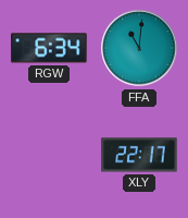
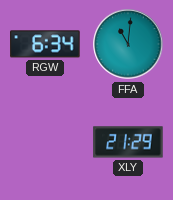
XLY: 22:17 -> 21:29
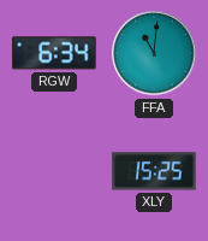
XLY: 21:29 -> 15:25
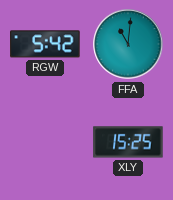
RGW: 6:34 -> 5:42
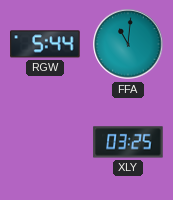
RGW: 5:42 -> 5:44
XLY: 15:25 -> 03:25
